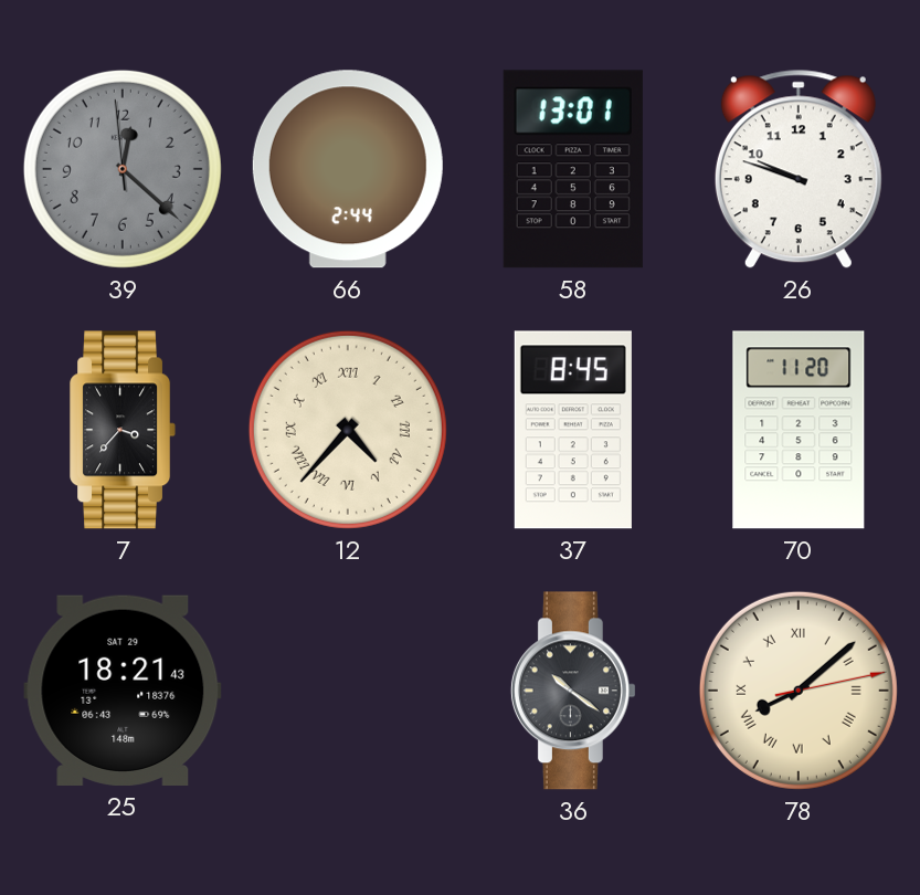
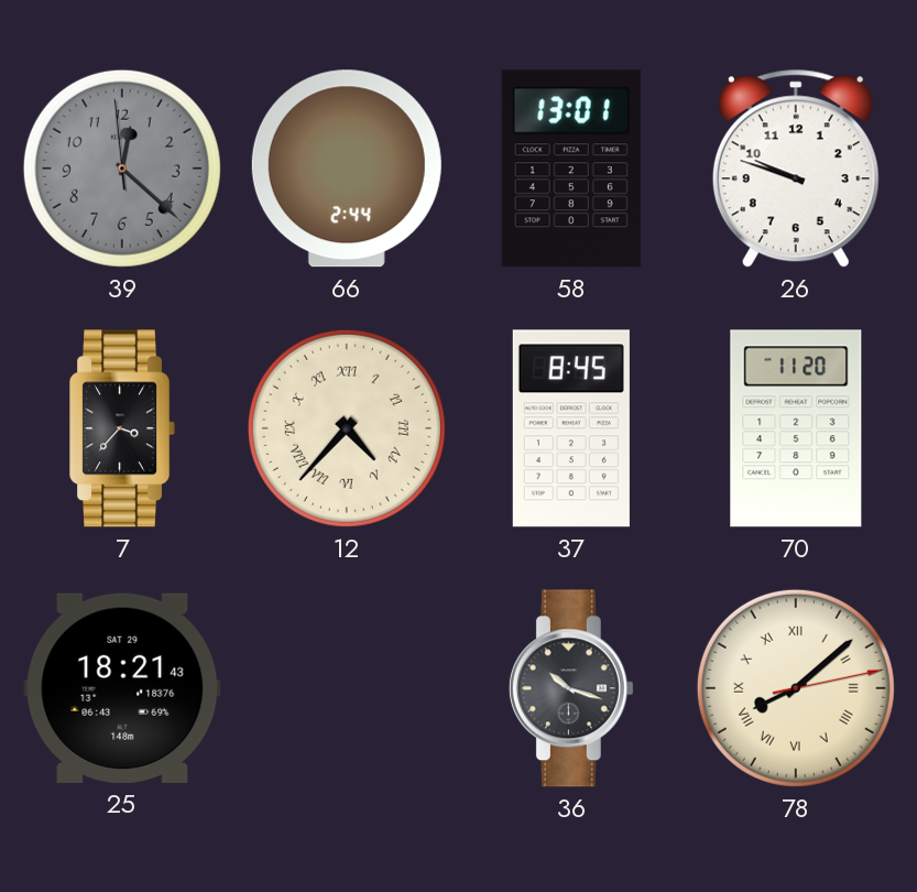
36: 10:21 -> 10:18
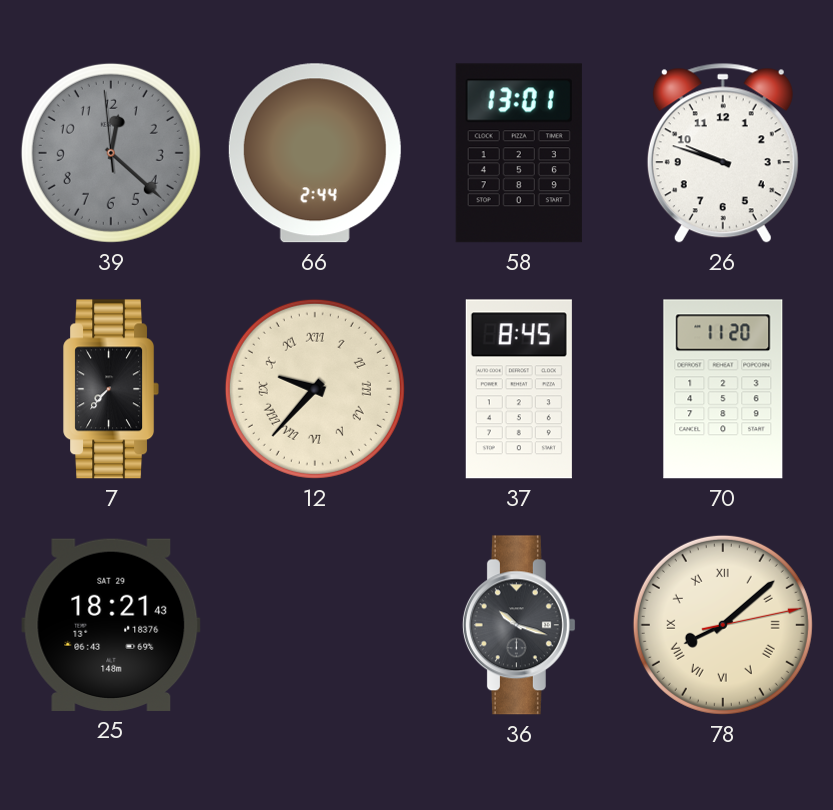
7: 3:37 -> 7:37
12: 4:37 -> 9:37
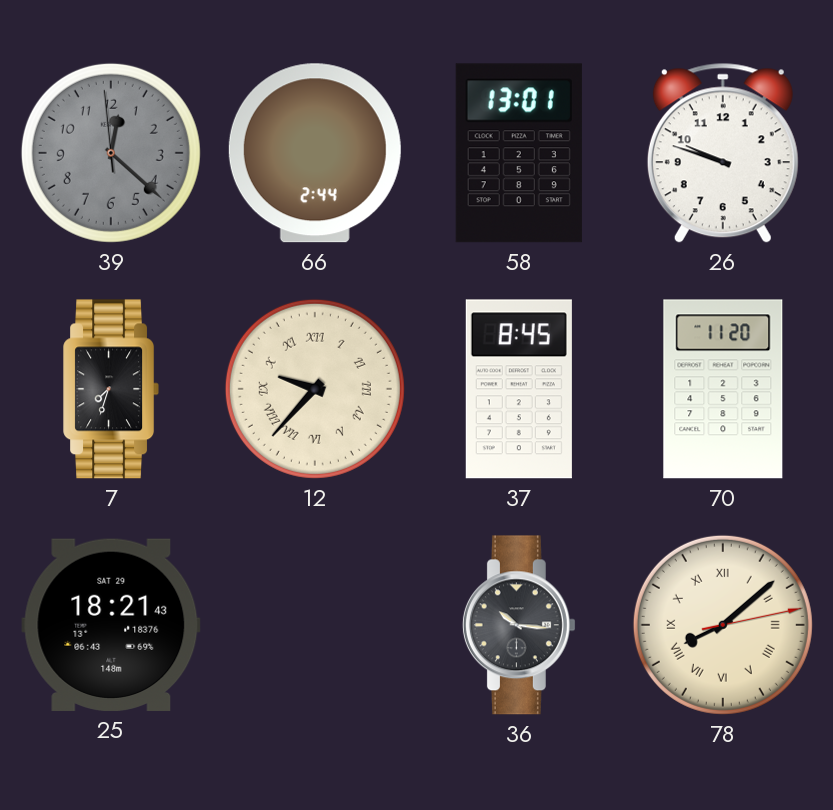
7: 7:37 -> 7:33
36: 10:18 -> 10:16
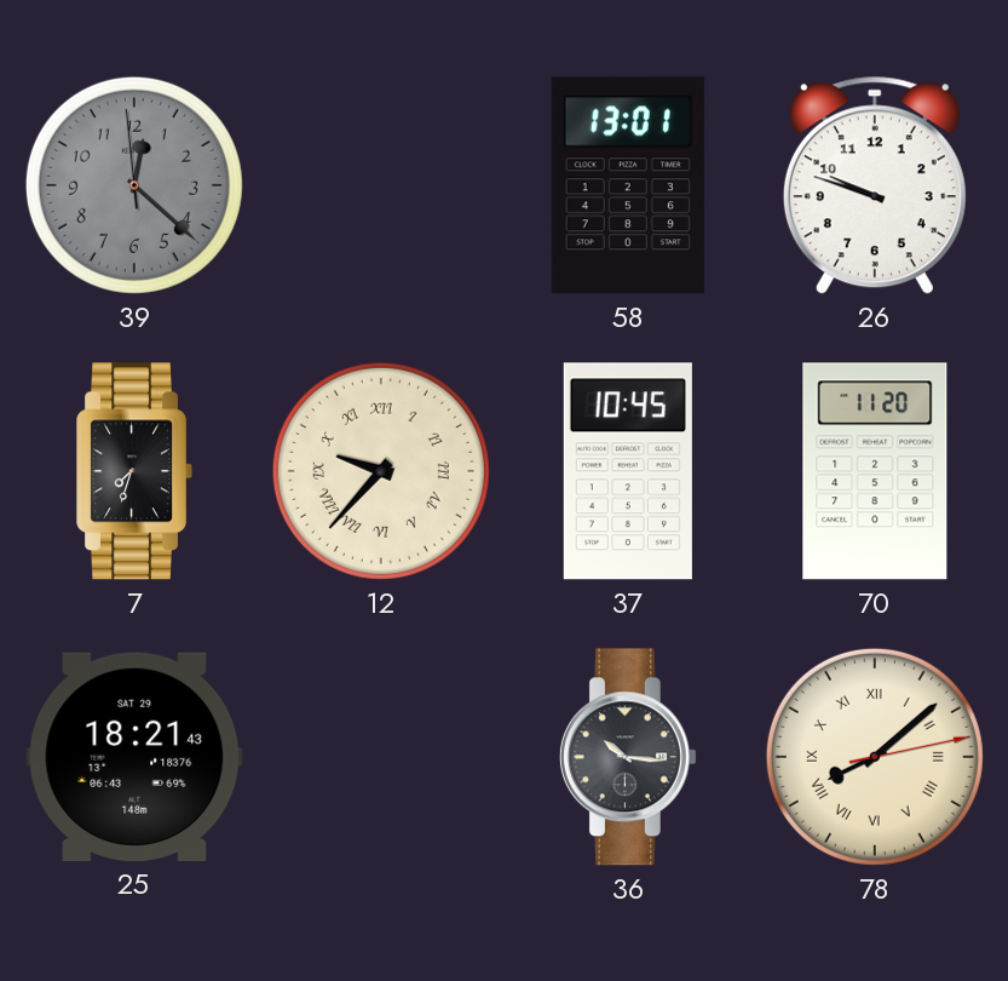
66: 2:44 -> none
37: 8:45 -> 10:45
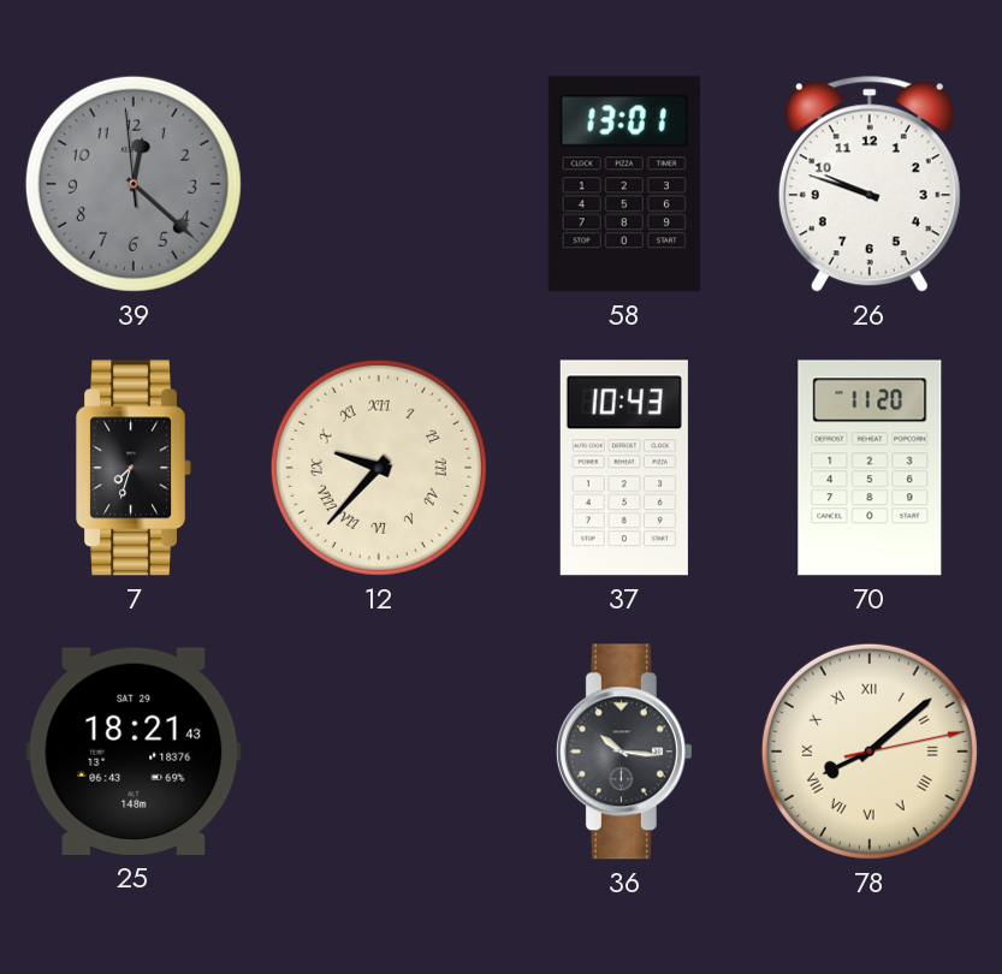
37: 10:45 -> 10:43
